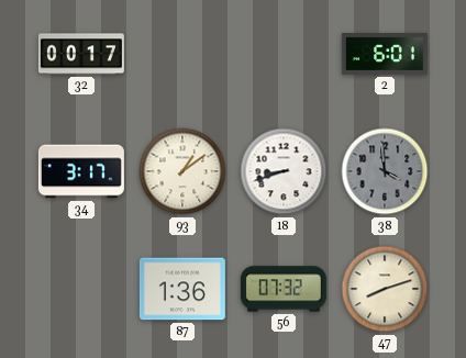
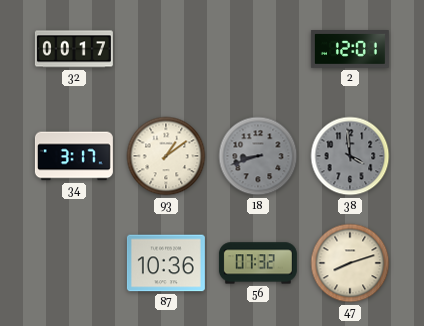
2: 6:01 -> 12:01
18 dial: white -> grey
87: 1:36 -> 10:36
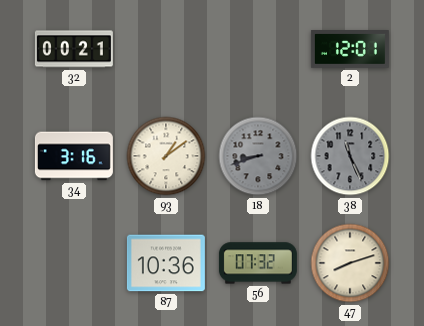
32: 00:17 -> 00:21
34: 3:17 -> 3:16
38: 3:59 -> 11:26
